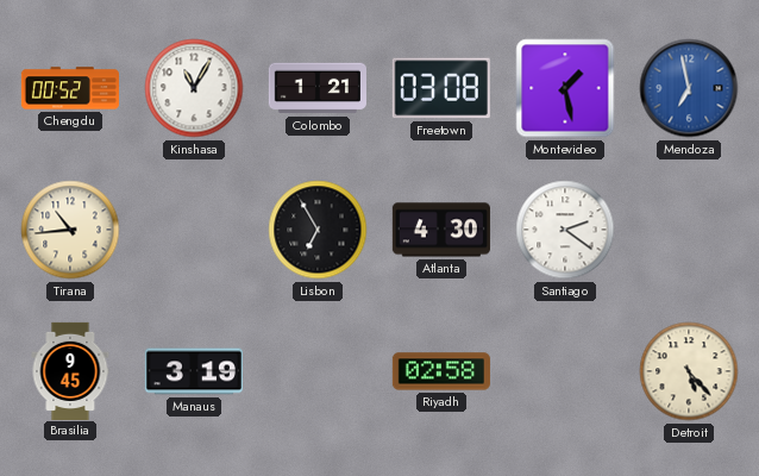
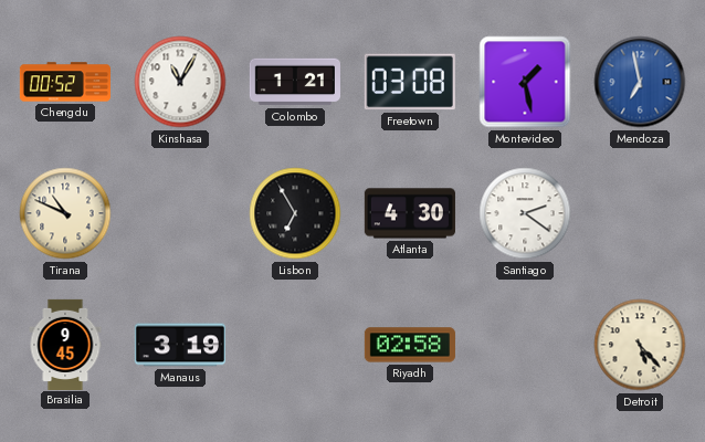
Tirana: 10:44 -> 10:49
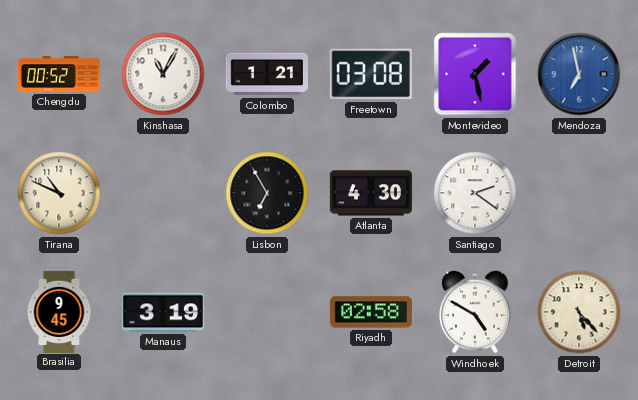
Windhoek: none -> 4:50
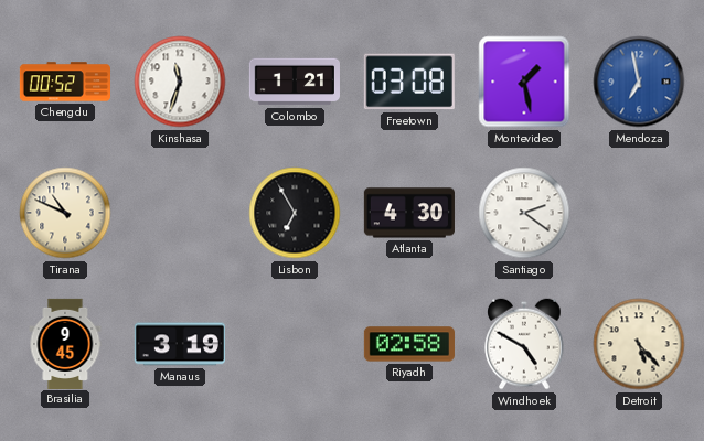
Kinshasa: 11:05 -> 11:33
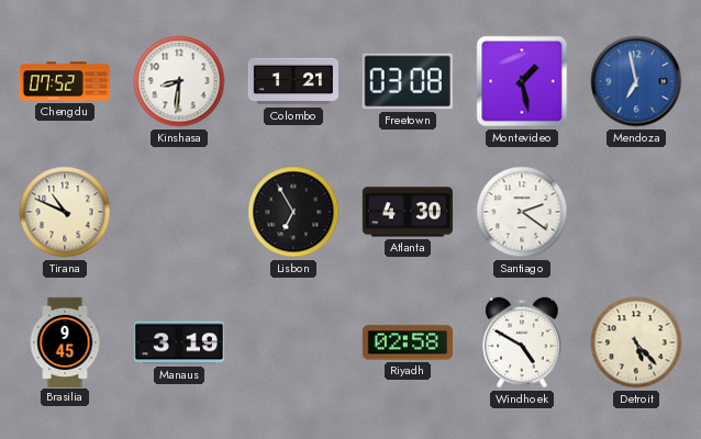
Chengdu: 00:52 -> 07:52
Kinshasa: 11:33 -> 8:31
